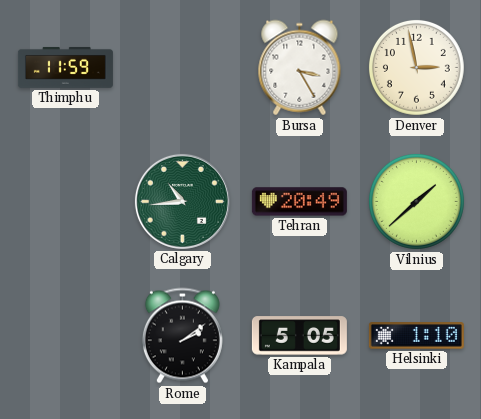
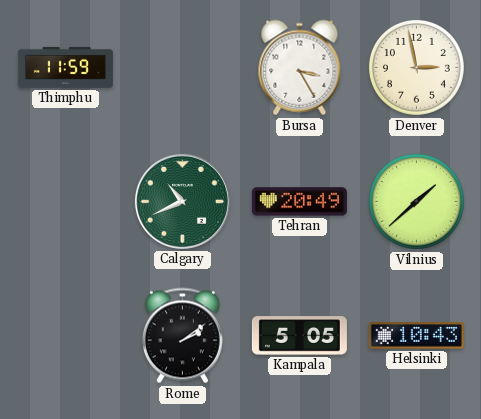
Calgary: 10:44 -> 10:41
Helsinki: 1:10 -> 10:43
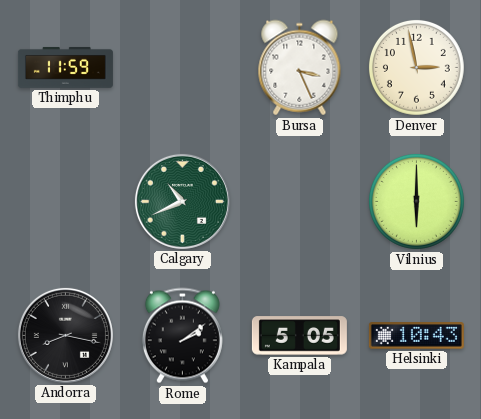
Bursa: 3:25 -> 3:26
Tehran: 20:49 -> none
Vilnius: 1:38 -> 6:00
Andorra: none -> 8:17
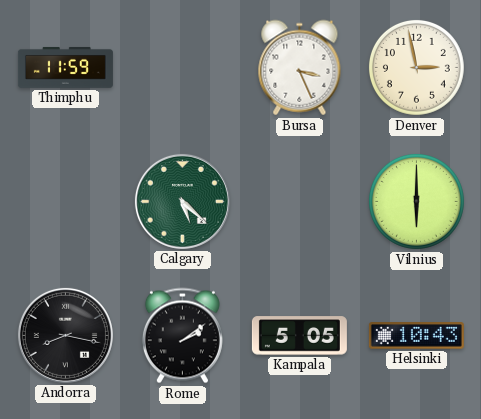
Calgary: 10:41 -> 5:22
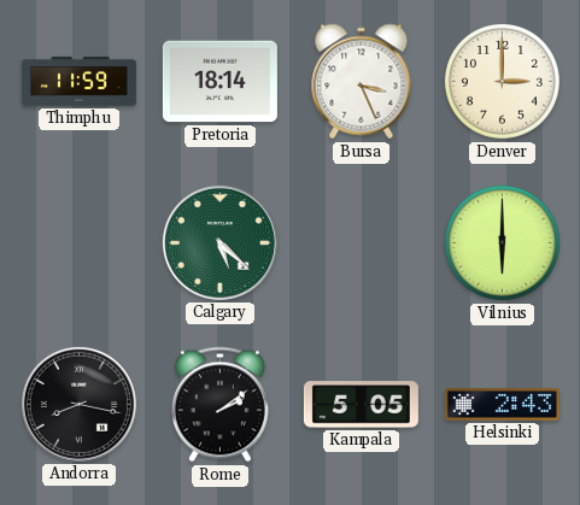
Pretoria: none -> 18:14
Denver: 2:58 -> 3:00
Helsinki: 10:43 -> 2:43
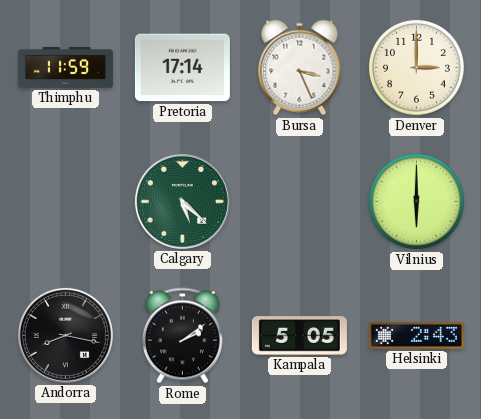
Pretoria: 18:14 -> 17:14
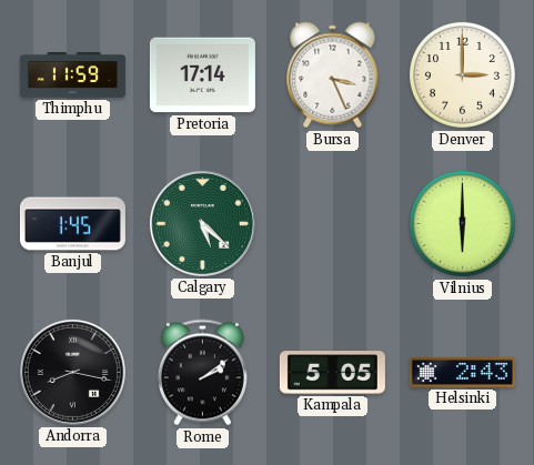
Banjul: none -> 1:45
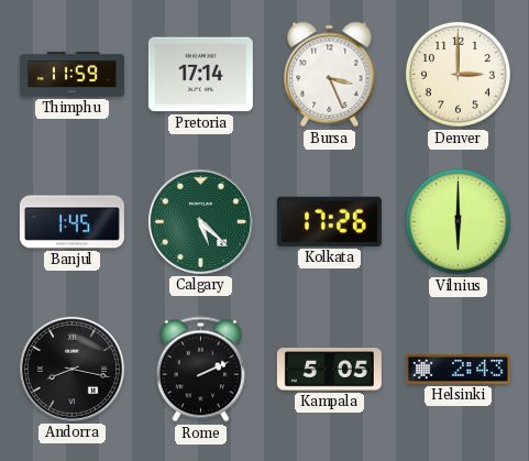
Kolkata: none -> 17:26
Rome: 2:09 -> 2:11
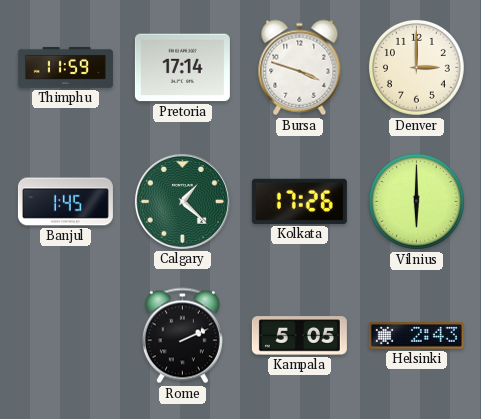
Bursa: 3:26 -> 3:48
Calgary: 5:22 -> 1:22
Andorra: 8:17 -> none
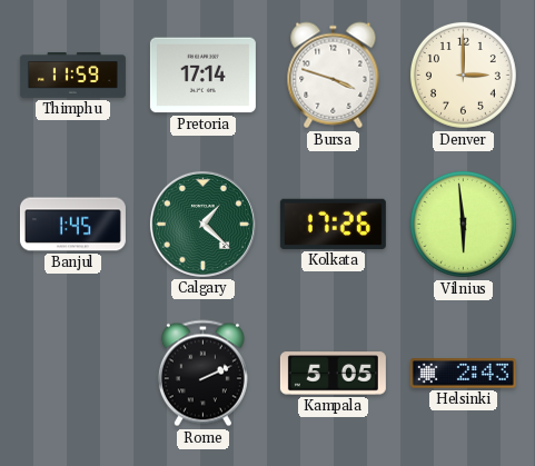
Vilnius: 6:00 -> 5:59
